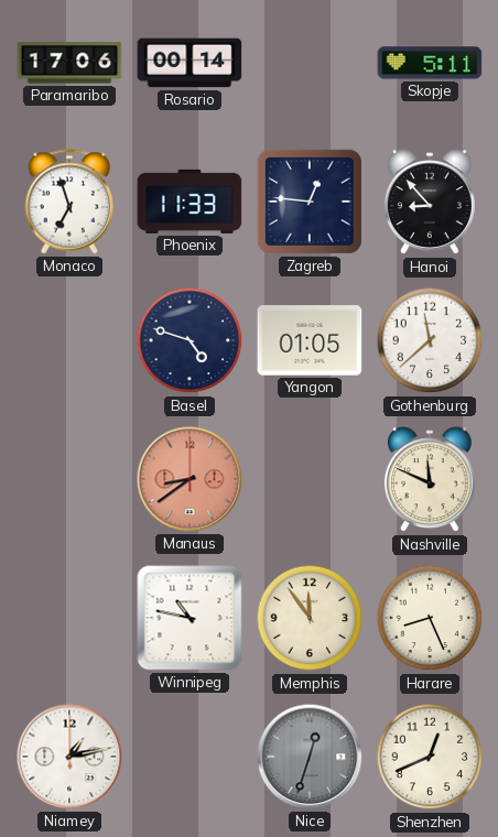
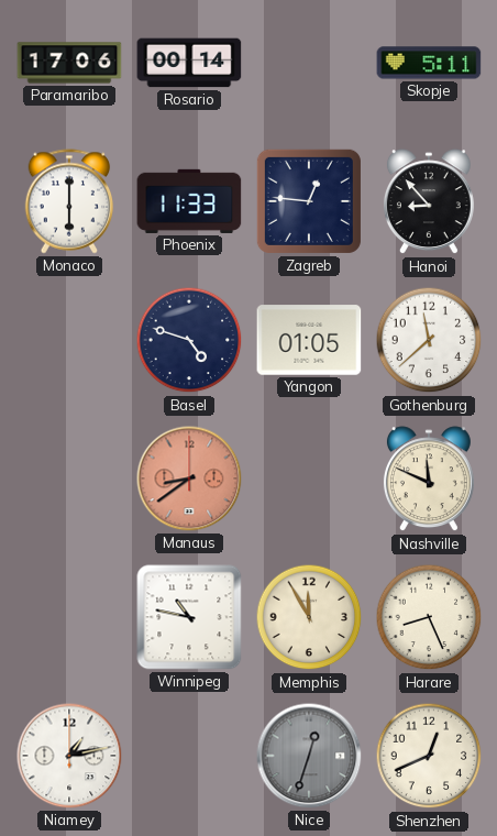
Monaco: 6:57 -> 6:00
Memphis: 11:54 -> 11:55
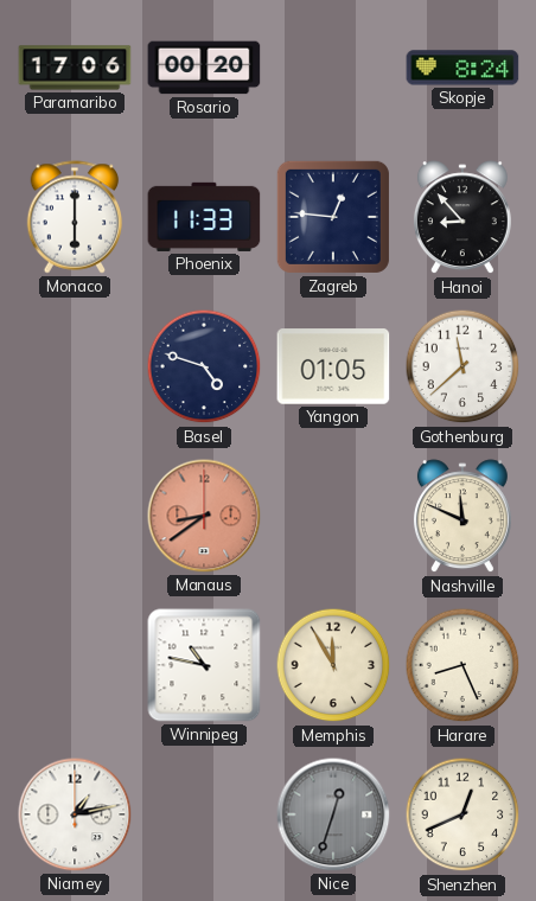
Rosario: 00:14 -> 00:20
Skopje: 5:11 -> 8:24
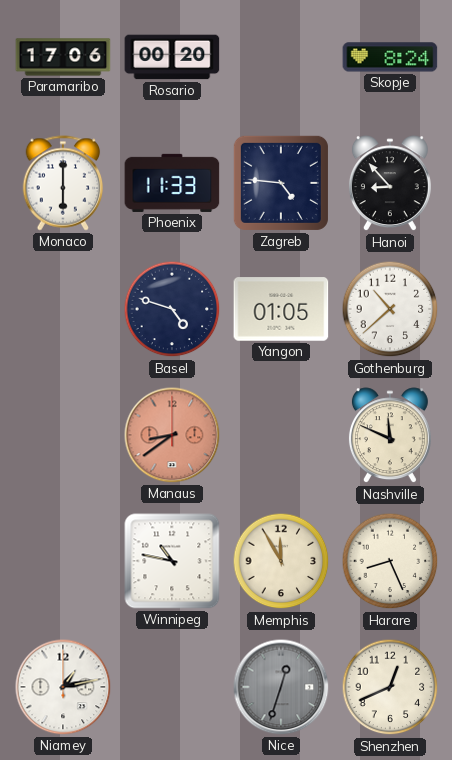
Zagreb: 12:46 -> 4:46
Gothenburg: 11:38 -> 10:38
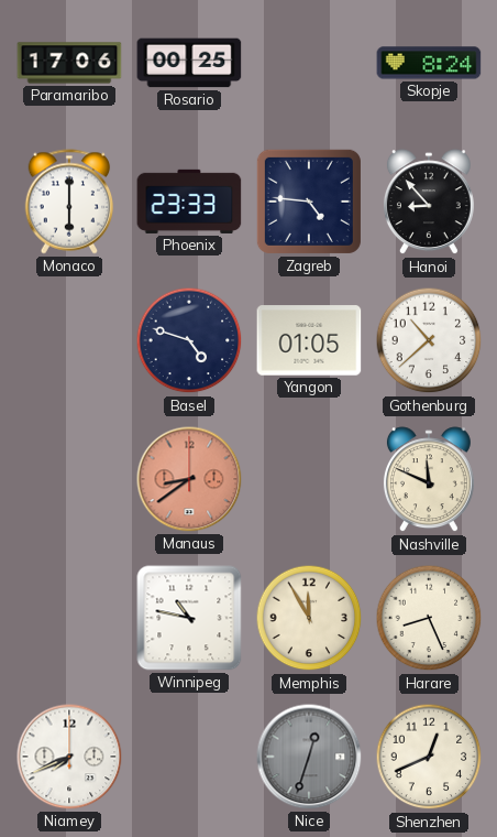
Rosario: 00:20 -> 00:25
Phoenix: 11:33 -> 23:33
Niamey: 1:13 -> 7:41
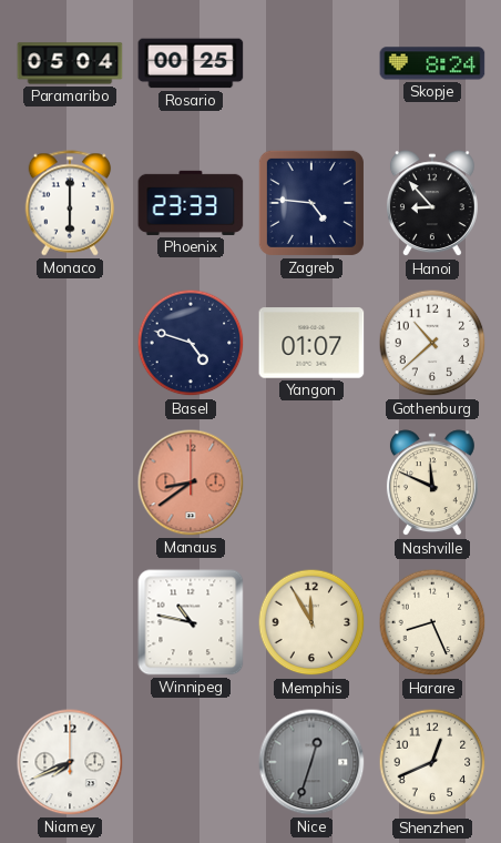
Paramaribo: 17:06 -> 05:04
Yangon: 01:05 -> 01:07
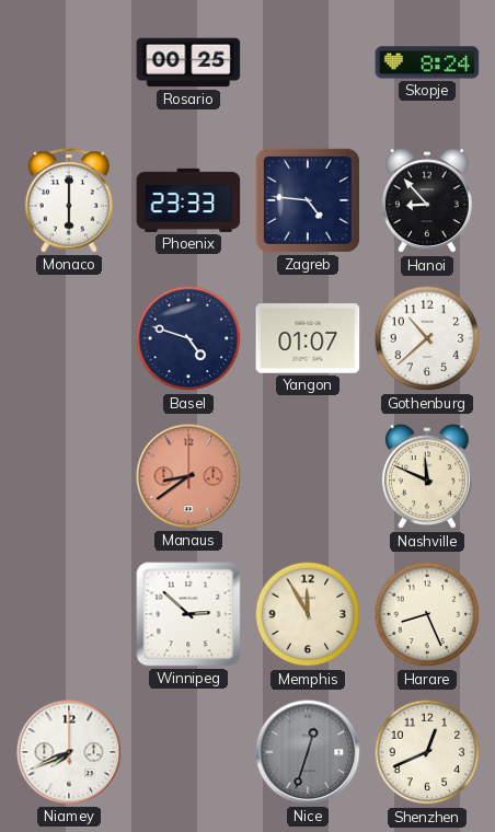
Paramaribo: 05:04 -> none
Winnipeg: 10:47 -> 2:52
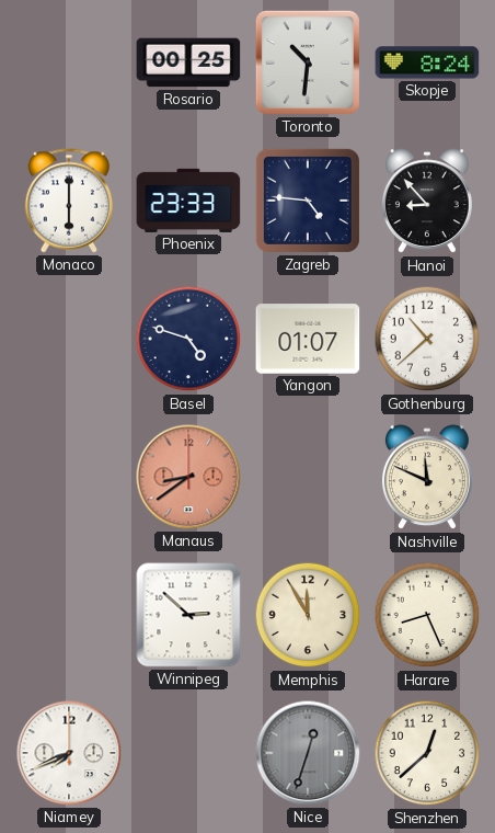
Toronto: none -> 10:31
Shenzhen: 12:41 -> 12:38
